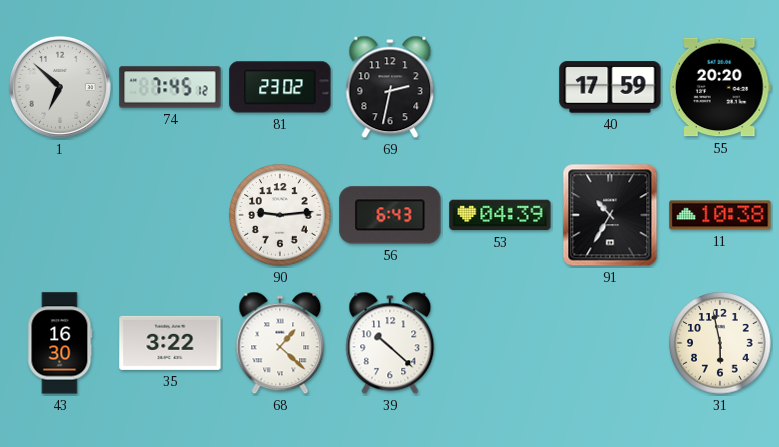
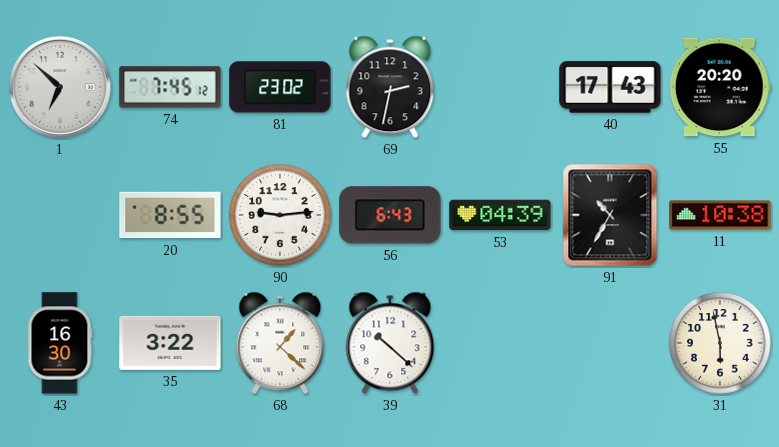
40: 17:59 -> 17:43
20: none -> 8:55
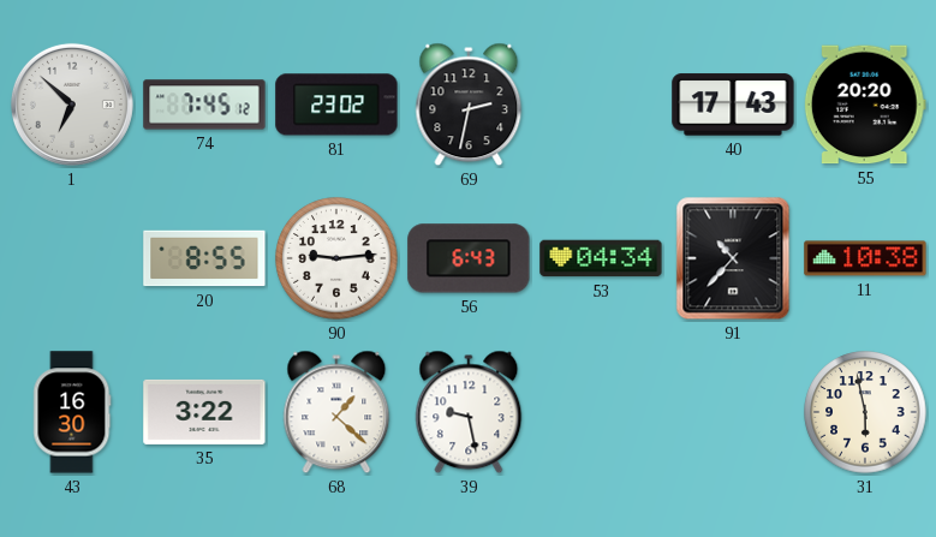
53: 04:39 -> 04:34
91: 10:35 -> 10:37
39: 10:22 -> 9:28
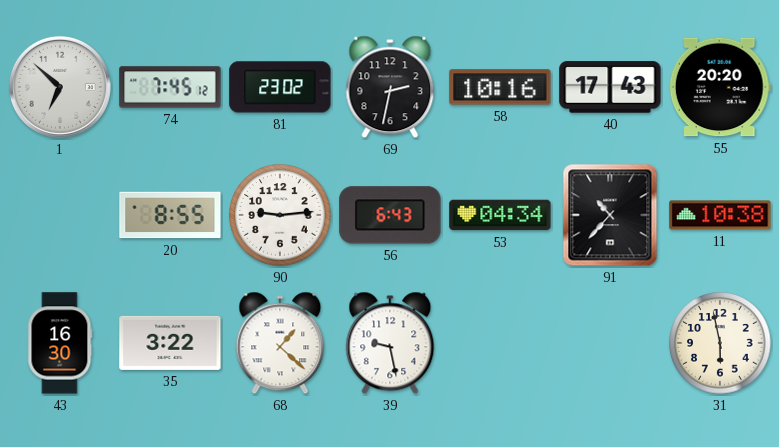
58: none -> 10:16
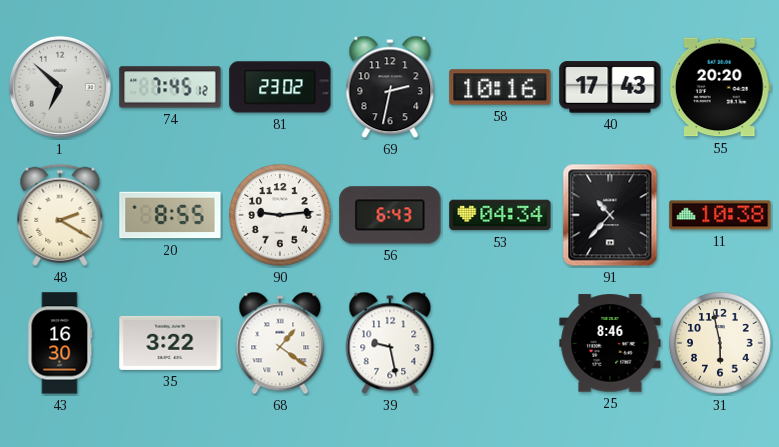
48: none -> 2:20
68: 1:22 -> 1:21
25: none -> 8:46
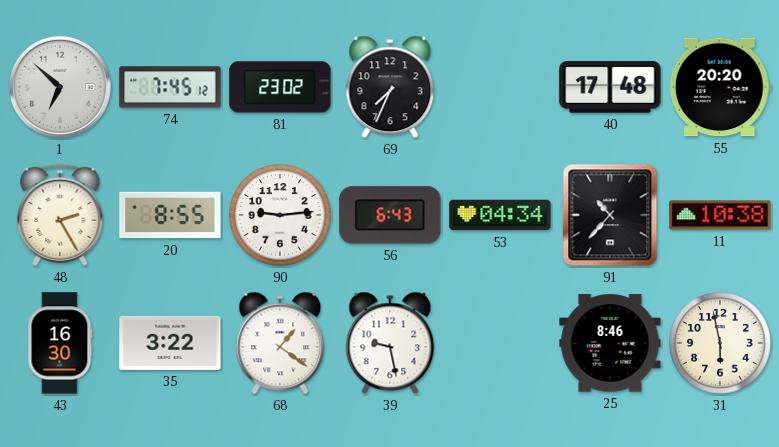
69: 2:32 -> 7:34
58: 10:16 -> none
40: 17:43 -> 17:48
48: 2:20 -> 2:25
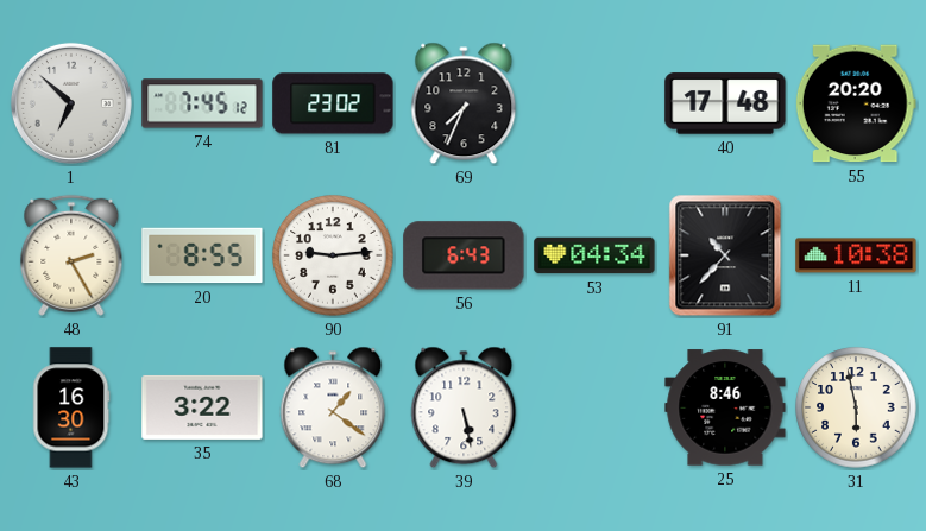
39: 9:28 -> 5:28
